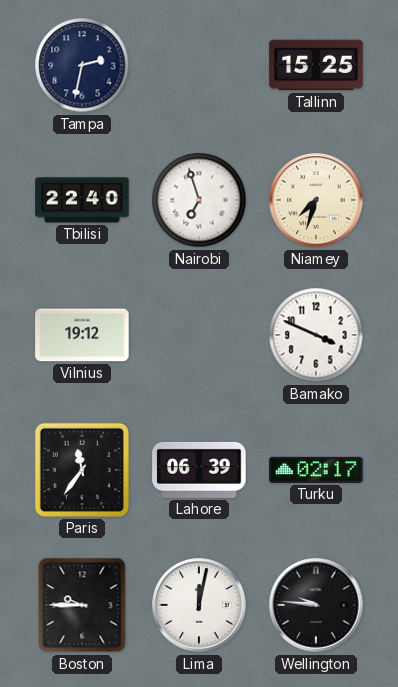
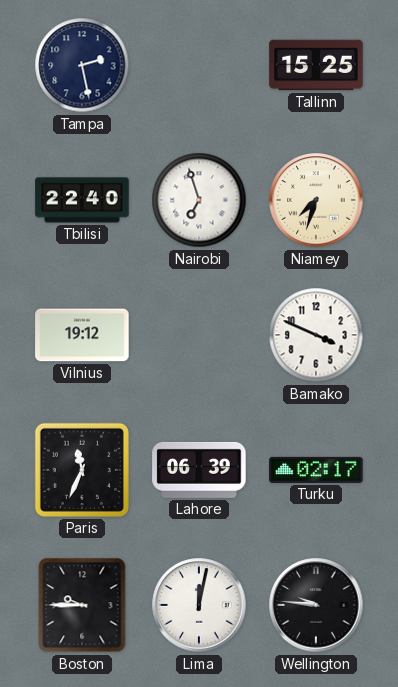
Tampa: 2:32 -> 2:28
Paris: 11:36 -> 11:34
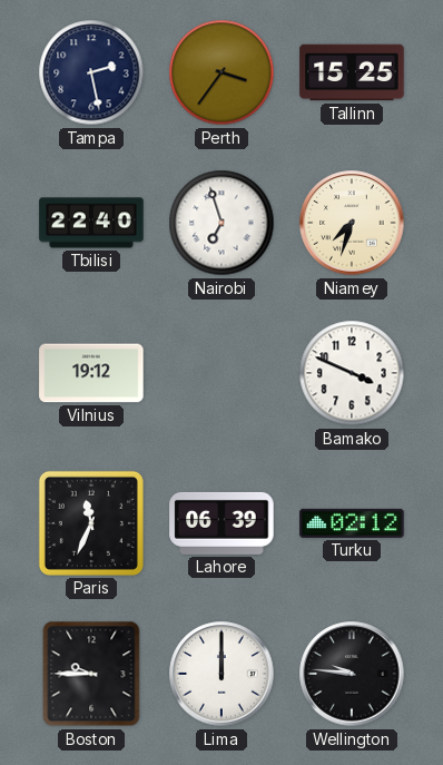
Perth: none -> 3:36
Turku: 02:17 -> 02:12
Lima: 12:02 -> 12:00
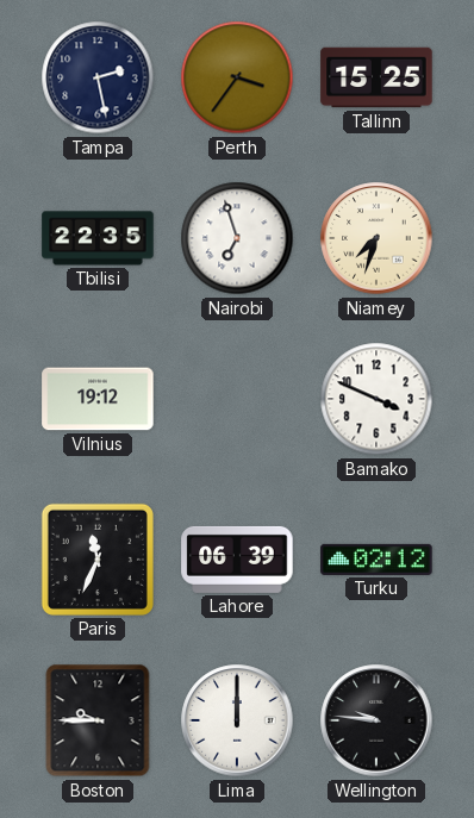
Tbilisi: 22:40 -> 22:35
